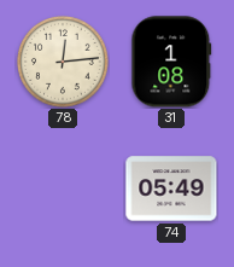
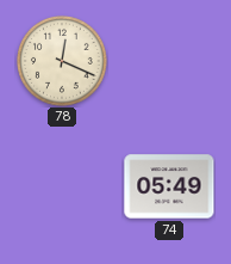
78: 12:14 -> 12:19
31: 1:08 -> none
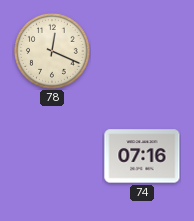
74: 05:49 -> 07:16
